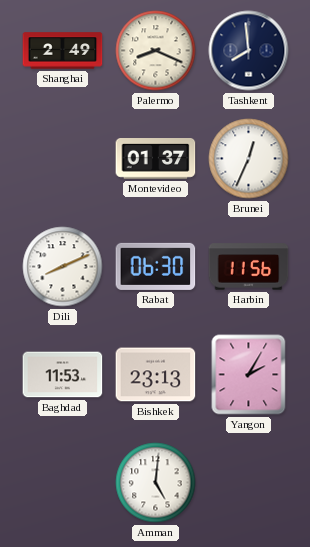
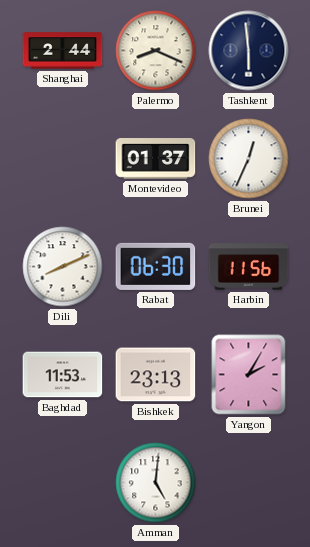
Shanghai: 2:49 -> 2:44
Tashkent: 7:59 -> 5:59
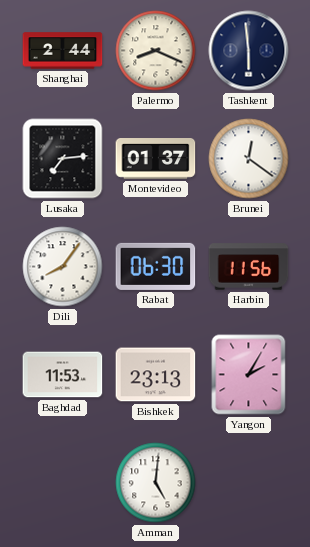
Lusaka: none -> 7:14
Brunei: 12:34 -> 12:21
Dili: 8:11 -> 8:06
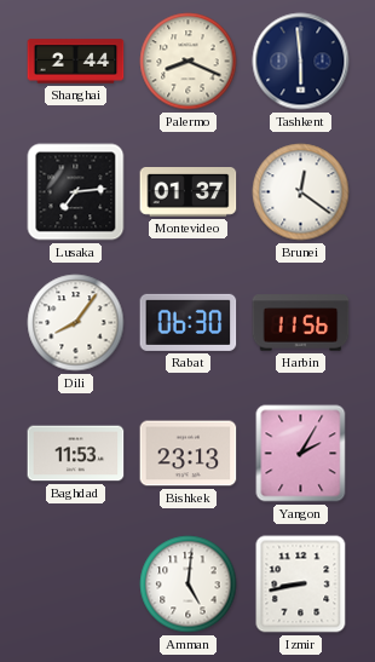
Izmir: none -> 8:43
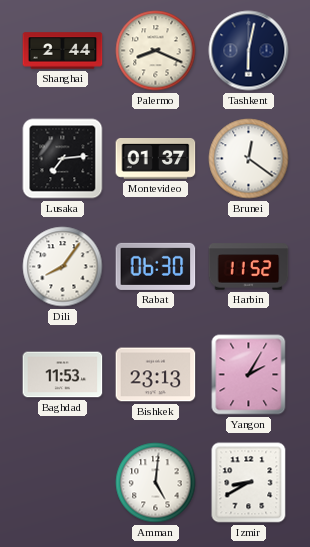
Tashkent: 5:59 -> 6:02
Harbin: 11:56 -> 11:52
Izmir: 8:43 -> 8:40
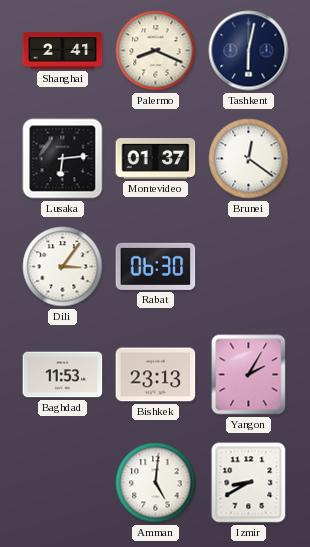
Shanghai: 2:44 -> 2:41
Lusaka: 7:14 -> 6:14
Dili: 8:06 -> 3:06
Harbin: 11:52 -> none
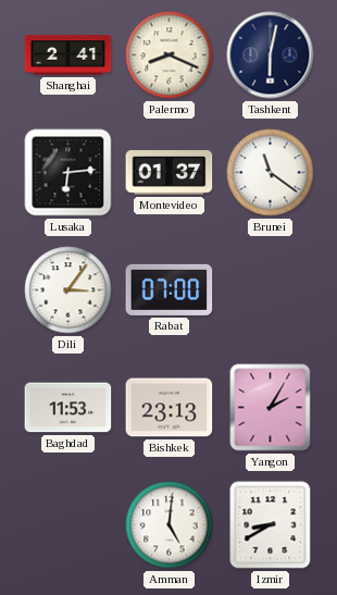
Brunei: 12:21 -> 11:21
Rabat: 06:30 -> 07:00
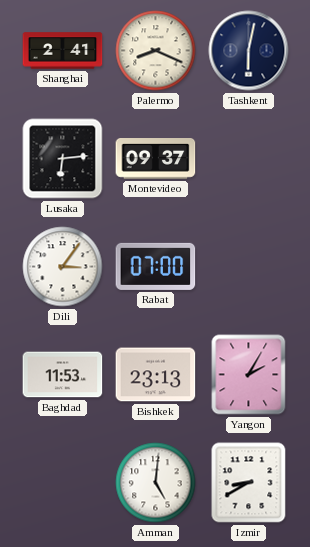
Montevideo: 01:37 -> 09:37
Brunei: 11:21 -> none
